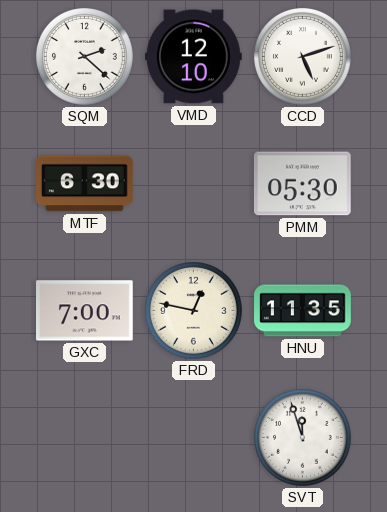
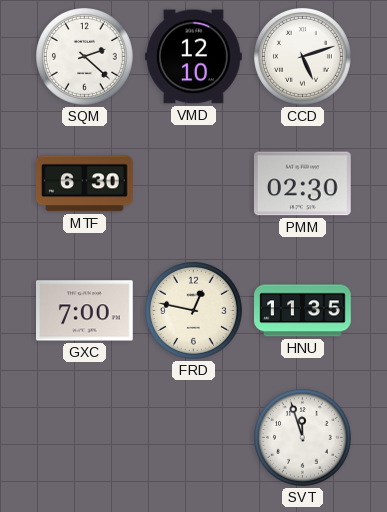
PMM: 05:30 -> 02:30
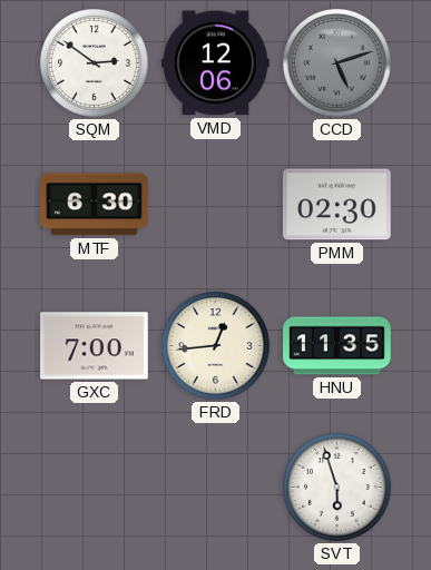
SQM: 2:22 -> 2:51
VMD: 12:10 -> 12:06
CCD dial: white -> grey
FRD: 12:47 -> 12:44
SVT: 11:57 -> 5:57
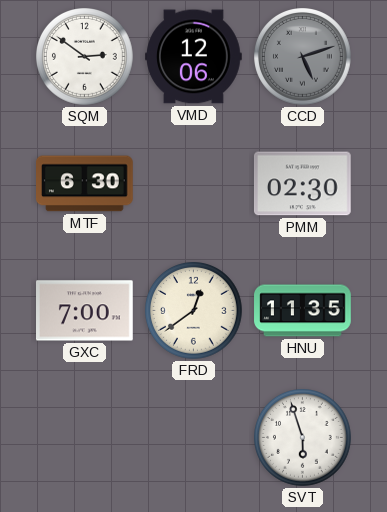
FRD: 12:44 -> 12:39
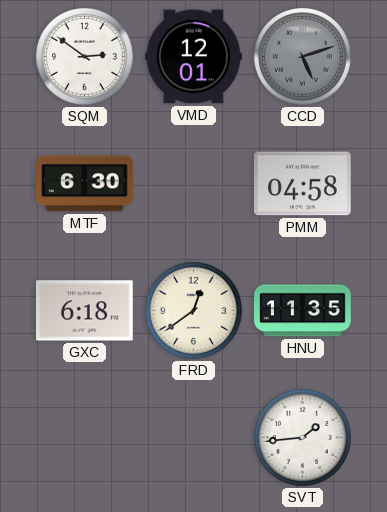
VMD: 12:06 -> 12:01
PMM: 02:30 -> 04:58
GXC: 7:00 -> 6:18
SVT: 5:57 -> 1:44
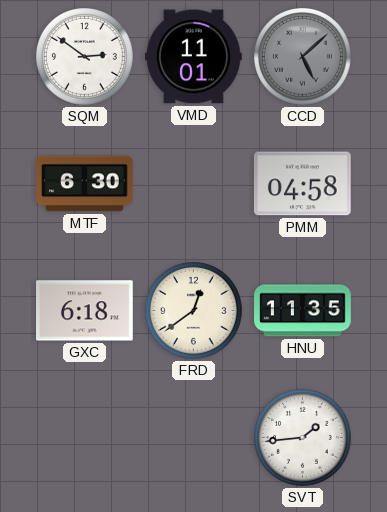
VMD: 12:01 -> 11:01
CCD: 5:12 -> 5:08
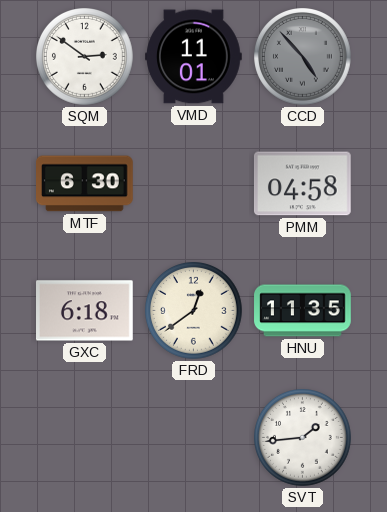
CCD: 5:08 -> 4:53
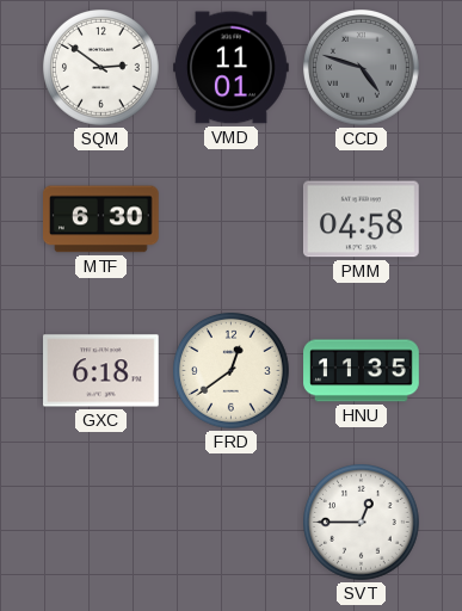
CCD: 4:53 -> 4:48
SVT: 1:44 -> 12:45
